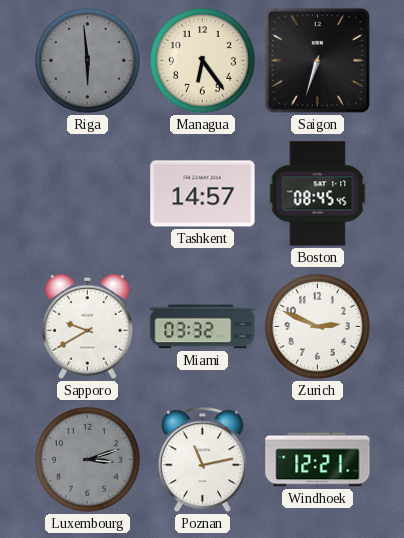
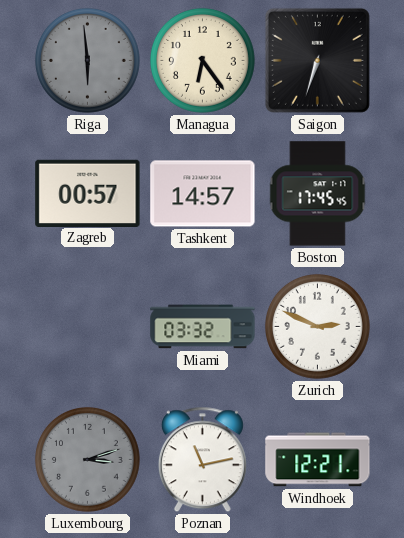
Zagreb: none -> 00:57
Boston: 08:45 -> 17:45
Sapporo: 9:40 -> none
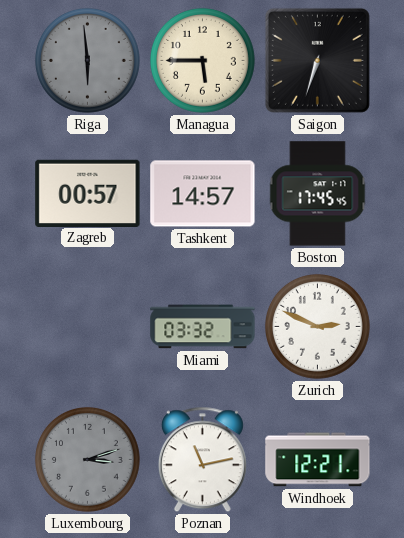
Managua: 6:24 -> 5:45
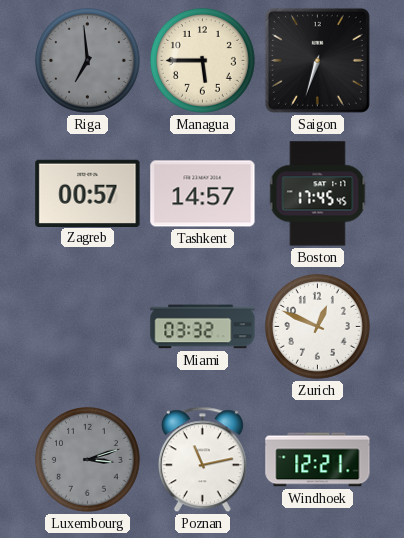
Riga: 5:59 -> 6:59
Zurich: 2:49 -> 12:49
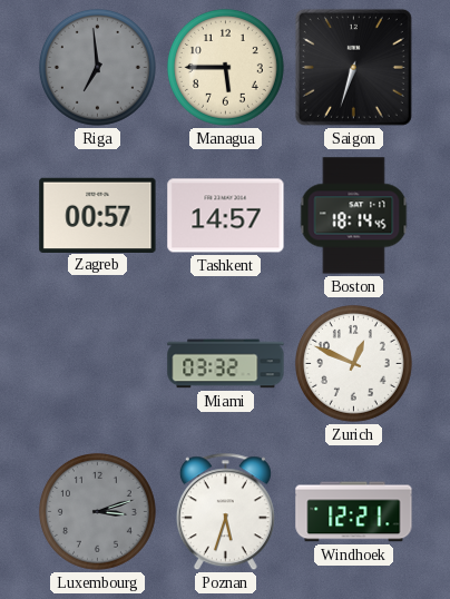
Boston: 17:45 -> 18:14
Poznan: 11:13 -> 5:33
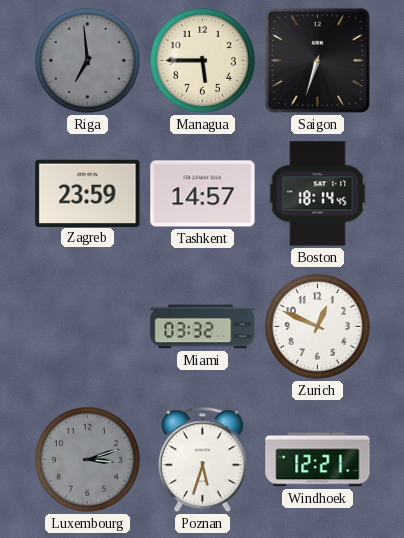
Zagreb: 00:57 -> 23:59
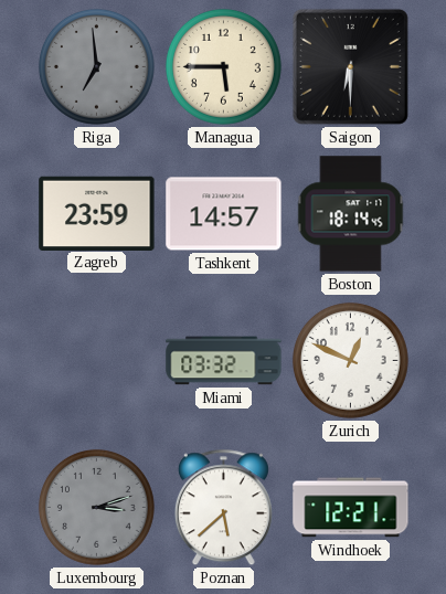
Saigon: 6:33 -> 6:30
Poznan: 5:33 -> 5:38
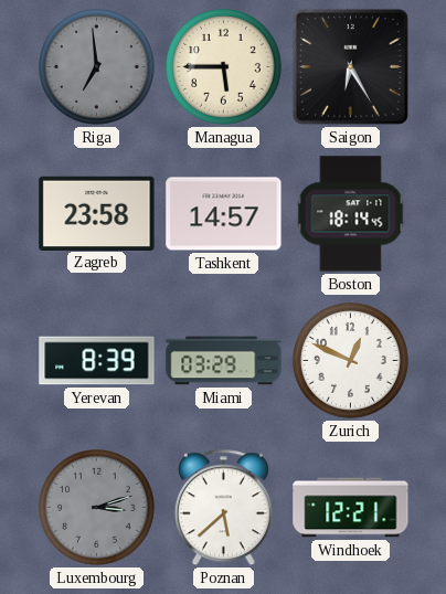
Saigon: 6:30 -> 6:25
Zagreb: 23:59 -> 23:58
Yerevan: none -> 8:39
Miami: 03:32 -> 03:29
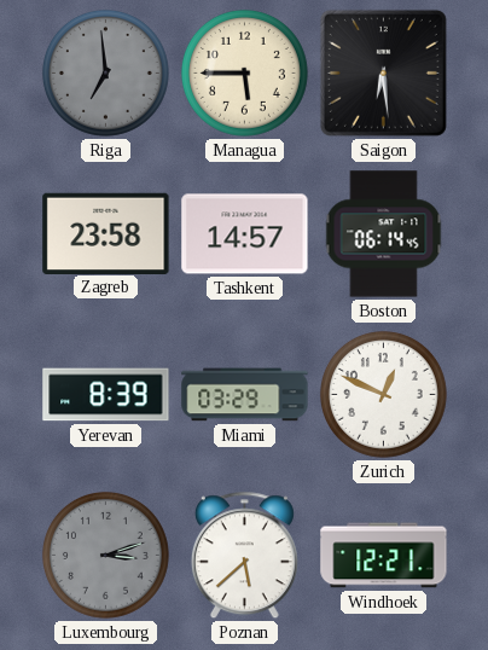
Saigon: 6:25 -> 6:29
Boston: 18:14 -> 06:14
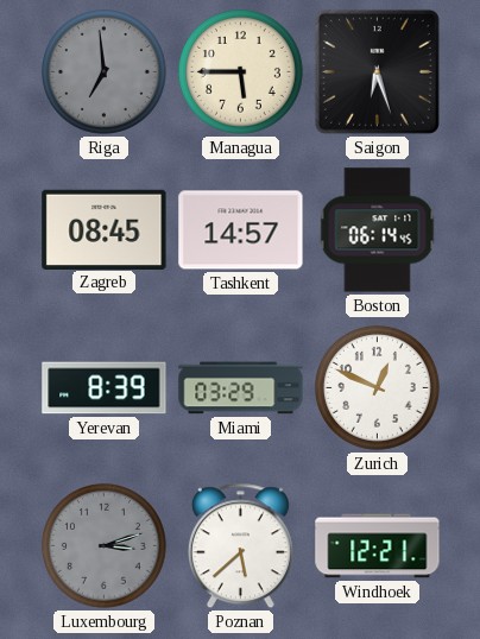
Saigon: 6:29 -> 6:27
Zagreb: 23:58 -> 08:45
